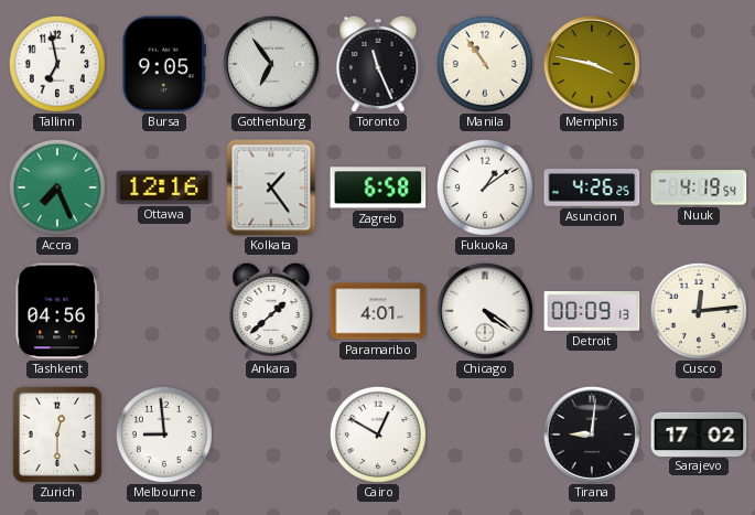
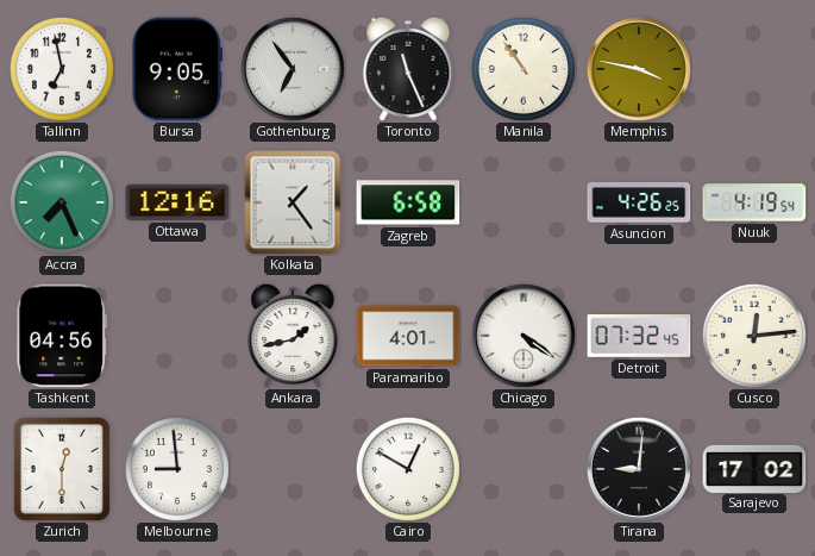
Fukuoka: 1:09 -> none
Ankara: 1:38 -> 1:43
Detroit: 00:09 -> 07:32
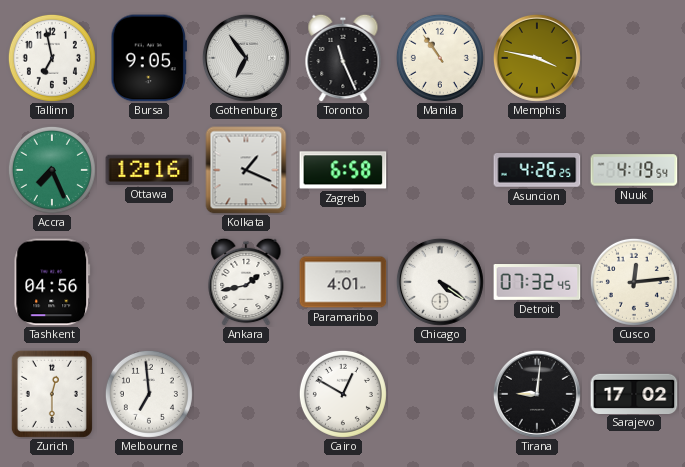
Kolkata: 1:24 -> 1:19
Melbourne: 8:59 -> 6:59
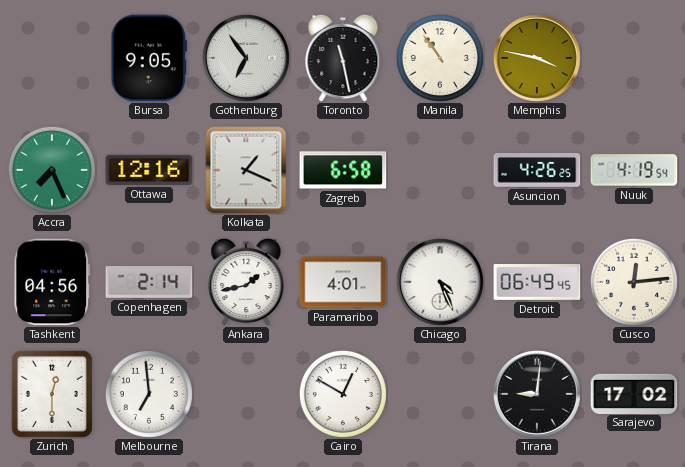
Tallinn: 6:58 -> none
Toronto: 11:26 -> 11:28
Copenhagen: none -> 2:14
Chicago: 4:21 -> 4:26
Detroit: 07:32 -> 06:49
